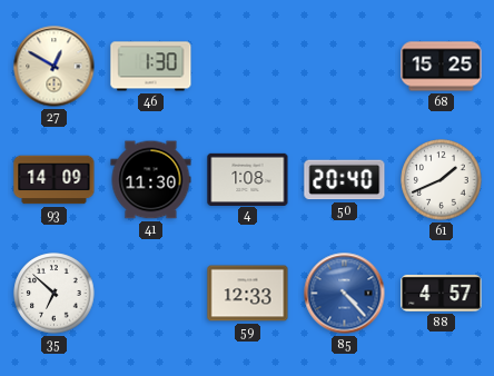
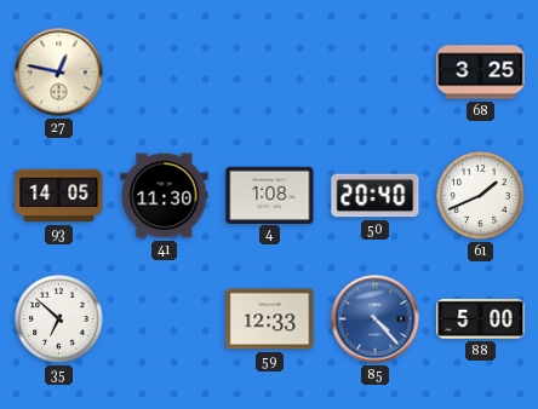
27: 12:50 -> 12:47
46: 1:30 -> none
68: 15:25 -> 3:25
93: 14:09 -> 14:05
88: 4:57 -> 5:00
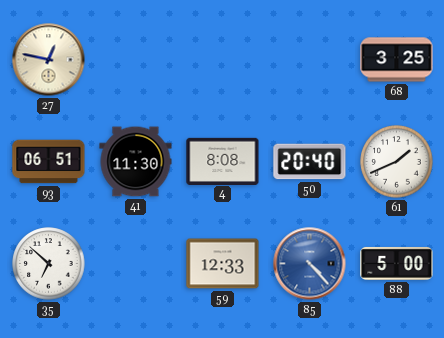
93: 14:05 -> 06:51
4: 1:08 -> 8:08
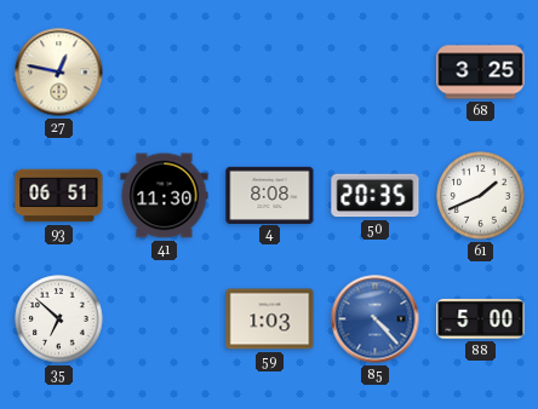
50: 20:40 -> 20:35
59: 12:33 -> 1:03
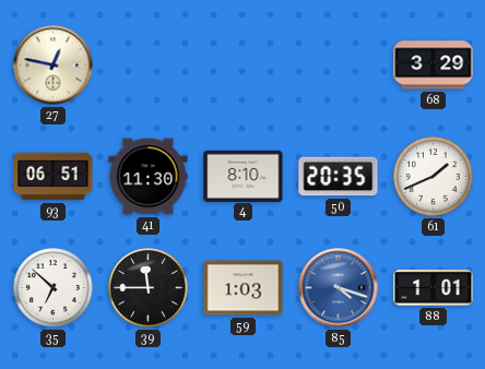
68: 3:25 -> 3:29
4: 8:08 -> 8:10
39: none -> 11:45
85: 4:23 -> 4:18
88: 5:00 -> 1:01
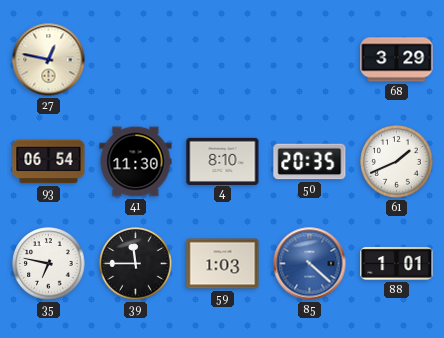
93: 06:51 -> 06:54
35: 6:52 -> 6:47
85: 4:18 -> 4:22
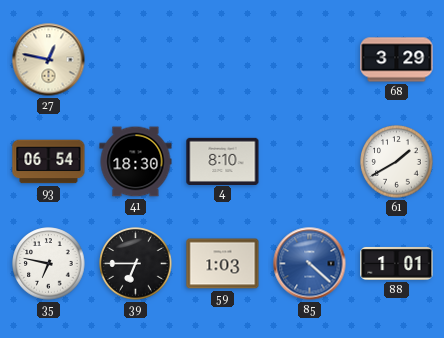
41: 11:30 -> 18:30
50: 20:35 -> none
61: 1:41 -> 1:40
39: 11:45 -> 6:45
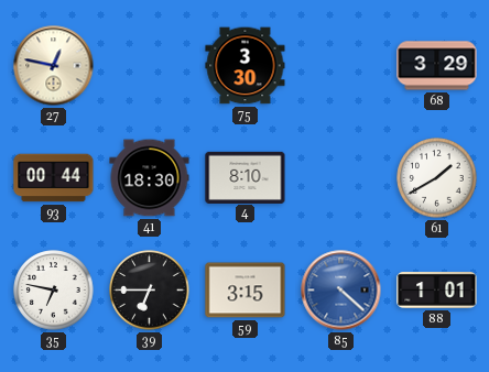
75: none -> 3:30
93: 06:54 -> 00:44
59: 1:03 -> 3:15
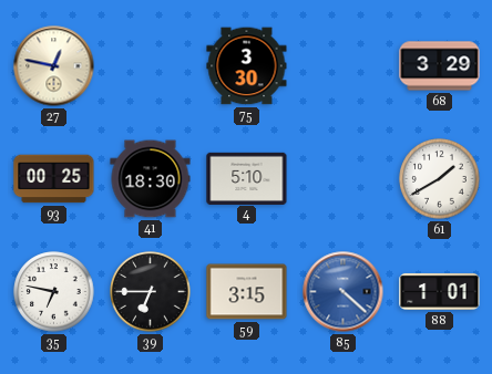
93: 00:44 -> 00:25
4: 8:10 -> 5:10
